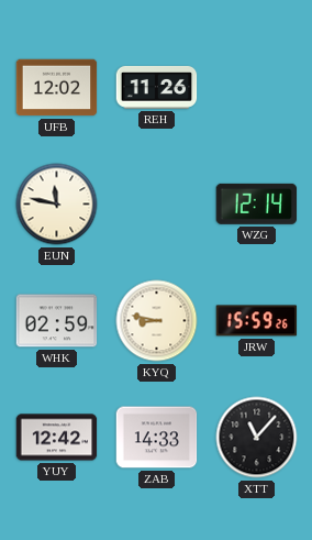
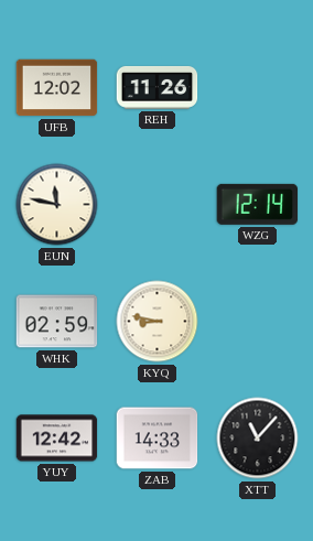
JRW: 15:59 -> none
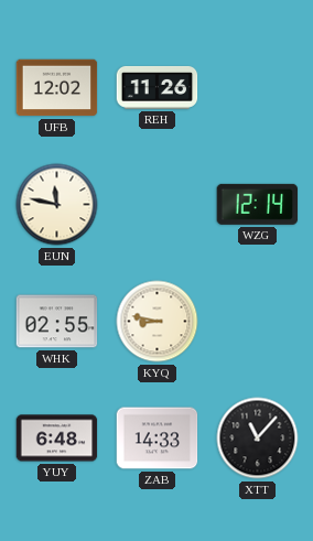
WHK: 02:59 -> 02:55
YUY: 12:42 -> 6:48
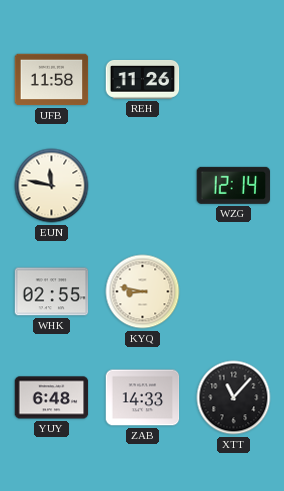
UFB: 12:02 -> 11:58
